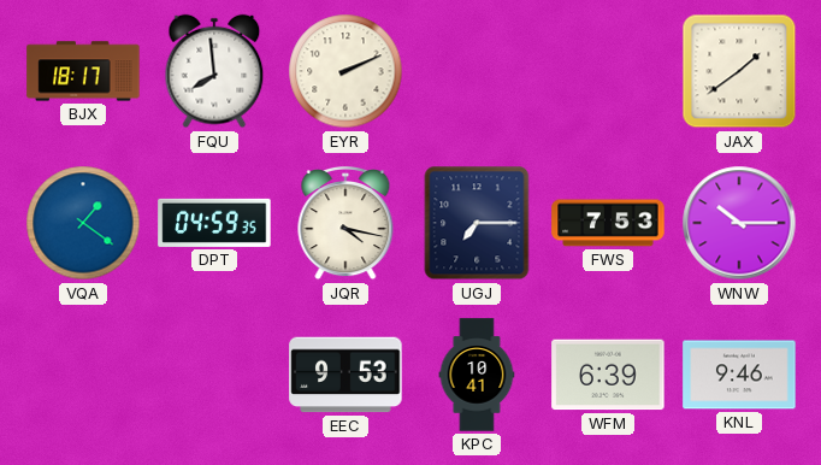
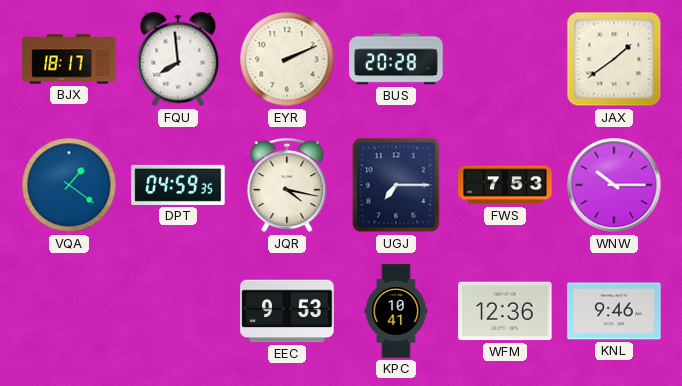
BUS: none -> 20:28
WFM: 6:39 -> 12:36
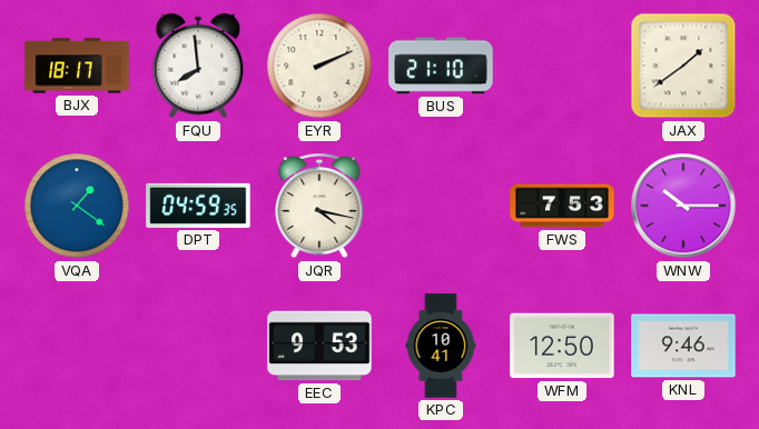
BUS: 20:28 -> 21:10
UGJ: 7:15 -> none
WFM: 12:36 -> 12:50
